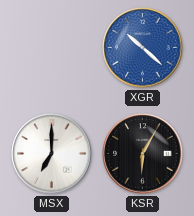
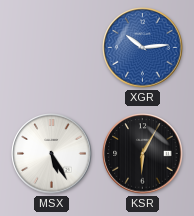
XGR: 10:22 -> 10:14
MSX: 7:00 -> 5:25
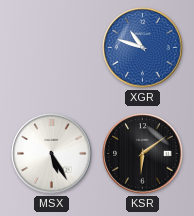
XGR: 10:14 -> 10:48
KSR: 6:05 -> 6:09
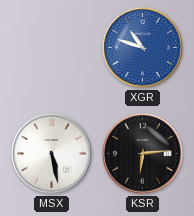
MSX: 5:25 -> 5:28
KSR: 6:09 -> 6:14
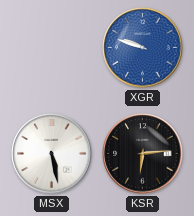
XGR: 10:48 -> 9:48
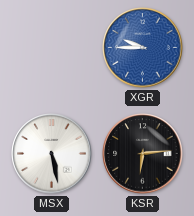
XGR: 9:48 -> 9:45
